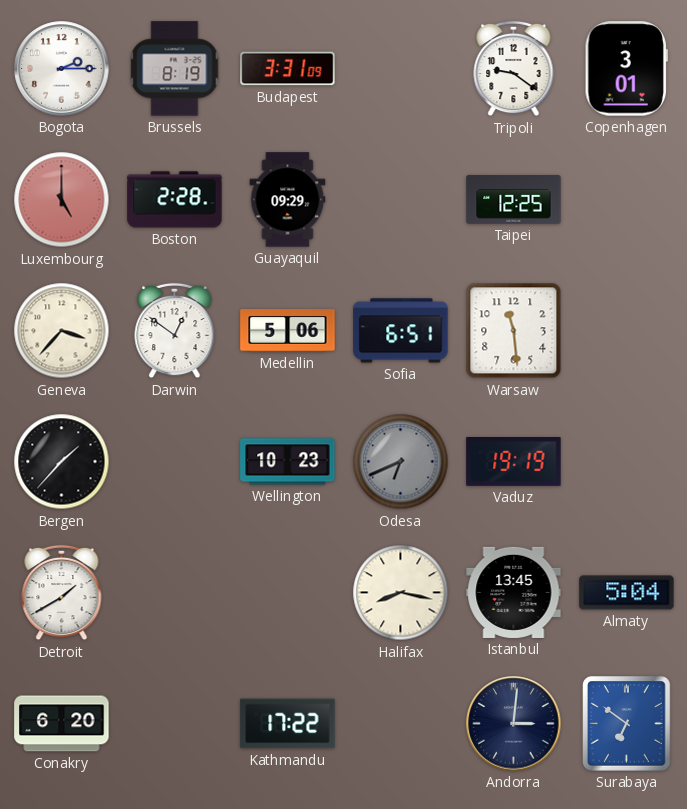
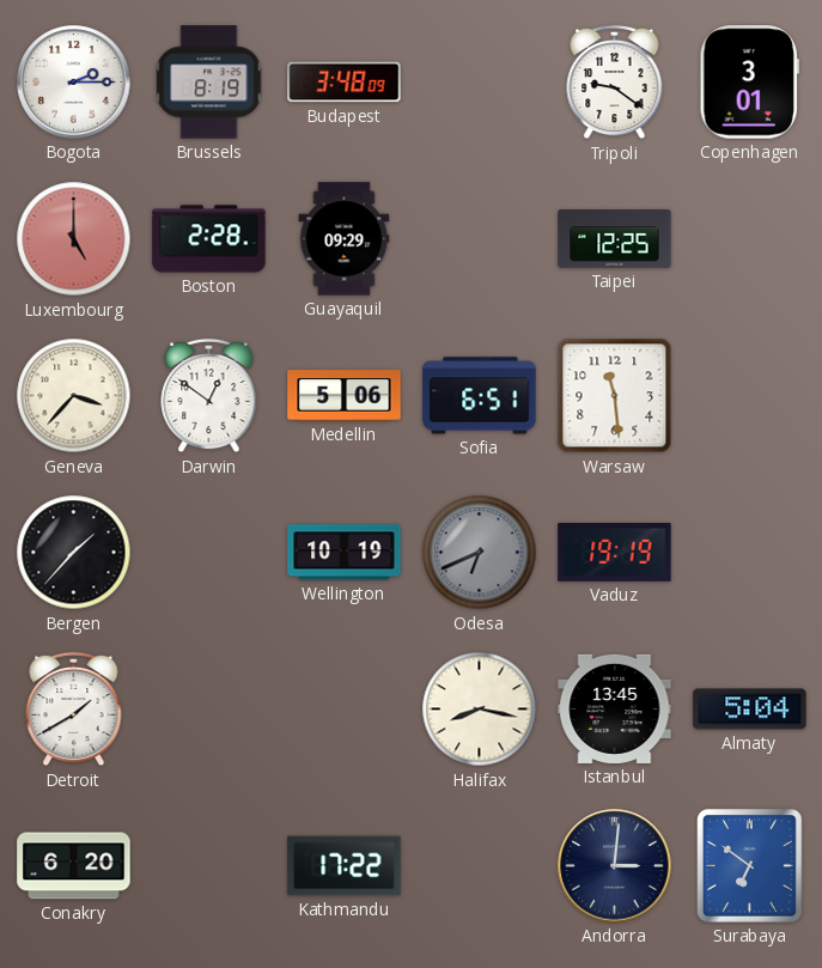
Budapest: 3:31 -> 3:48
Wellington: 10:23 -> 10:19
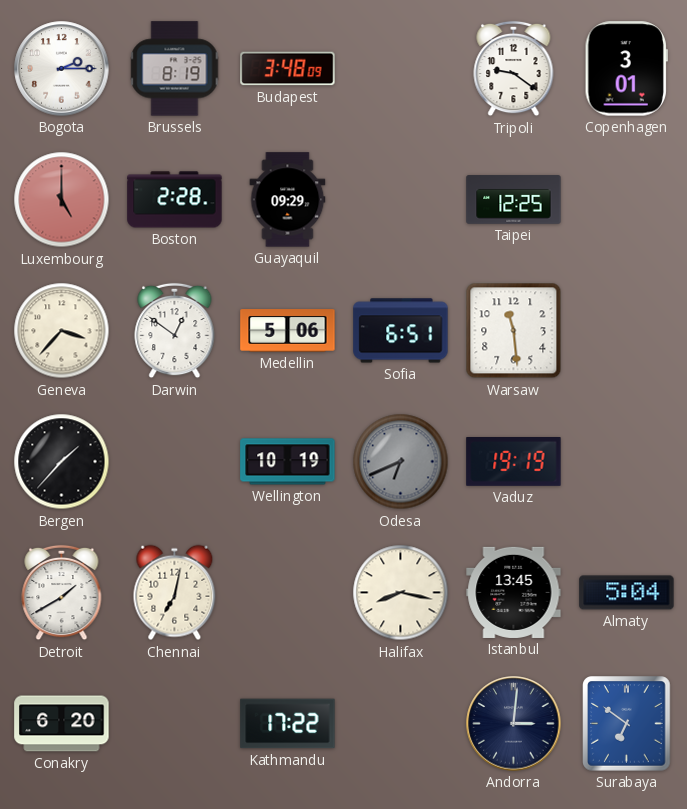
Chennai: none -> 7:02
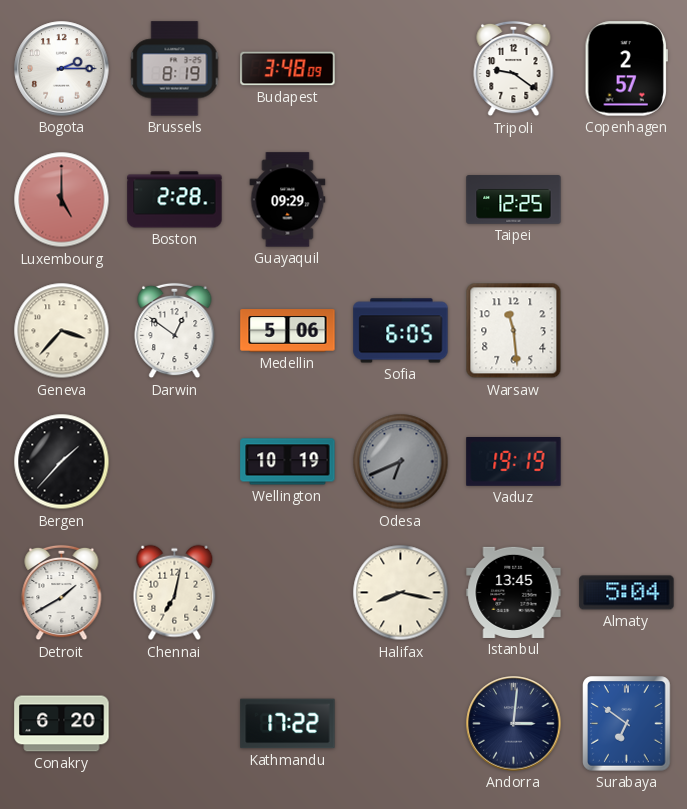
Copenhagen: 3:01 -> 2:57
Sofia: 6:51 -> 6:05
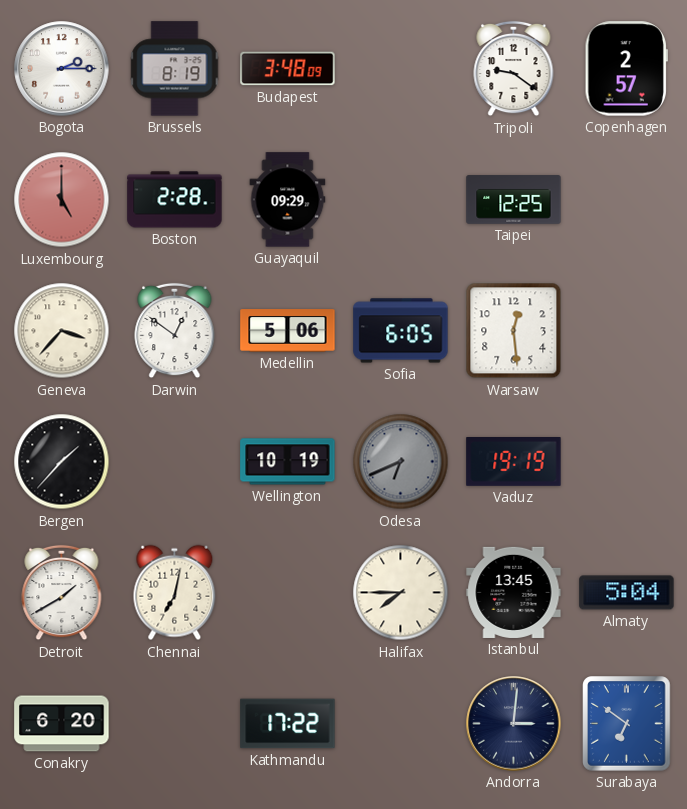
Warsaw: 11:29 -> 12:29
Halifax: 8:17 -> 7:45
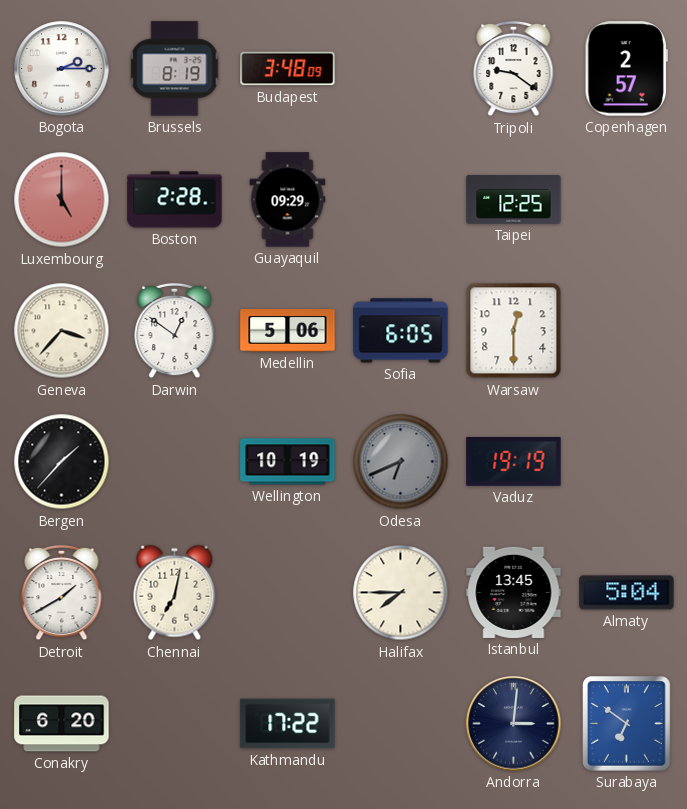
Warsaw: 12:29 -> 12:30
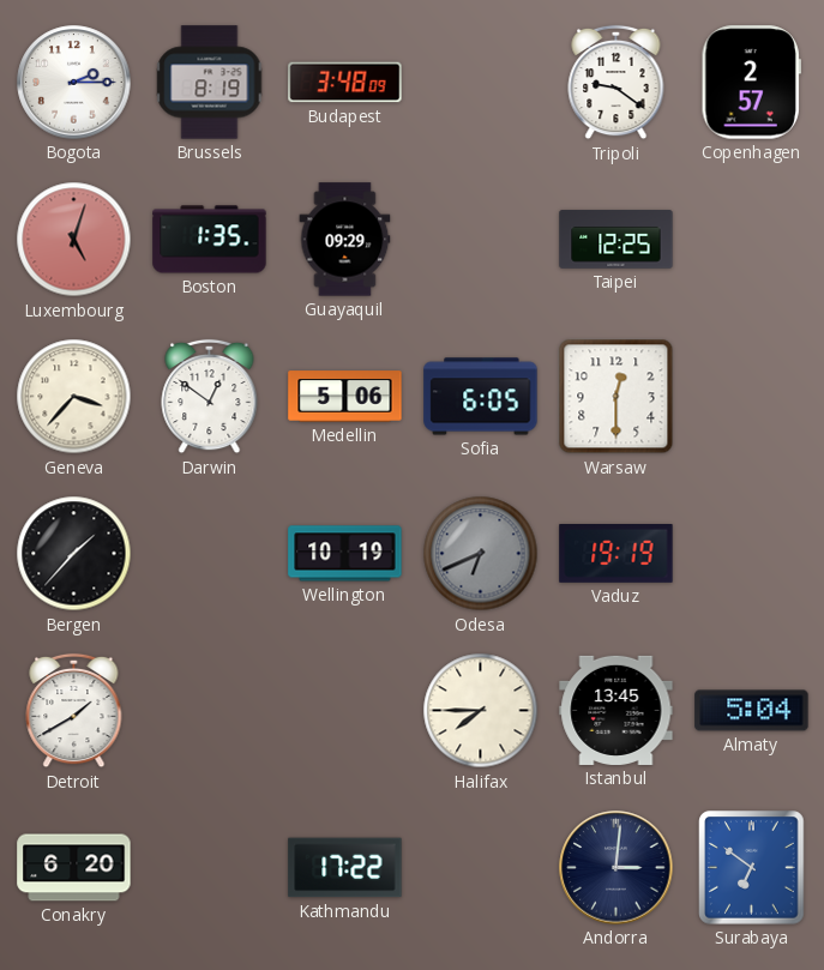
Luxembourg: 5:00 -> 5:03
Boston: 2:28 -> 1:35
Chennai: 7:02 -> none
